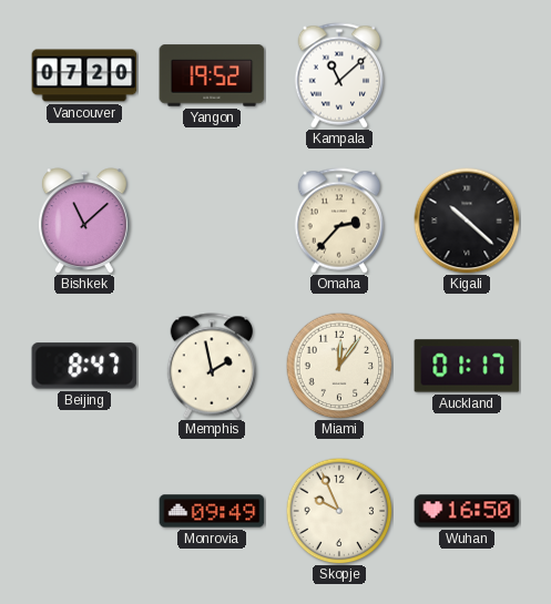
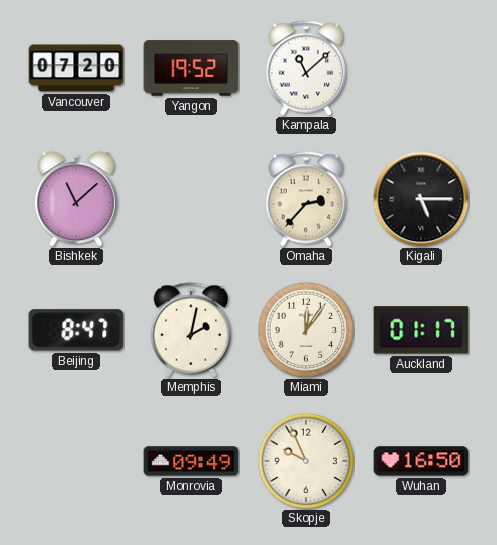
Kigali: 10:22 -> 5:15
Memphis: 1:58 -> 2:02
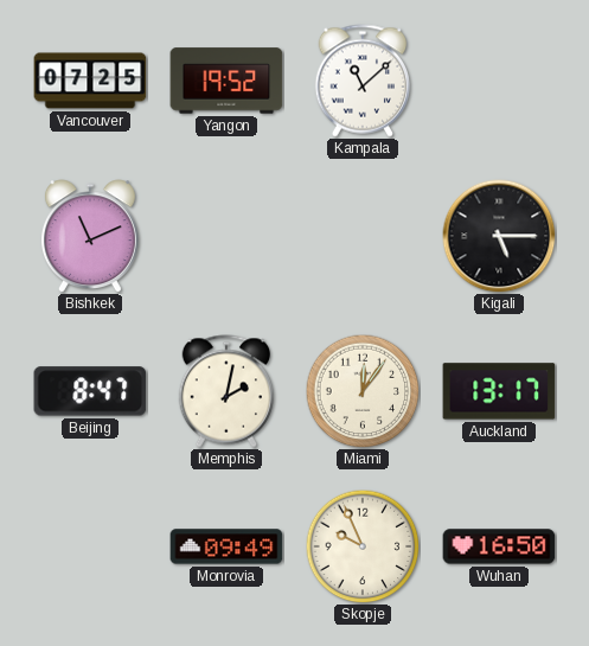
Vancouver: 07:20 -> 07:25
Bishkek: 11:08 -> 11:11
Omaha: 2:37 -> none
Auckland: 01:17 -> 13:17
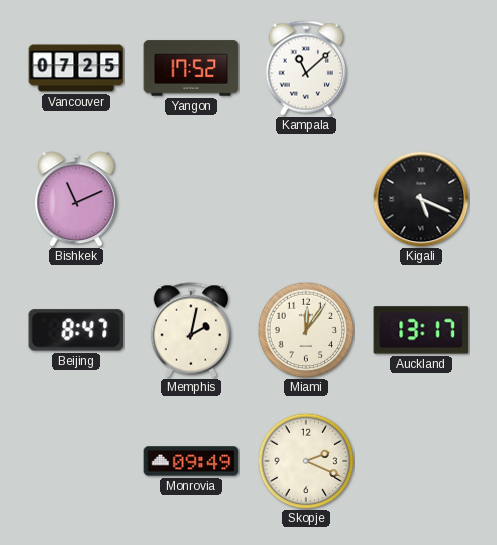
Yangon: 19:52 -> 17:52
Kigali: 5:15 -> 5:19
Skopje: 9:56 -> 2:19
Wuhan: 16:50 -> none
